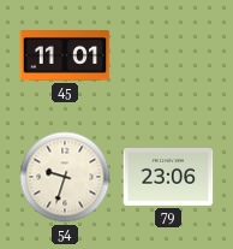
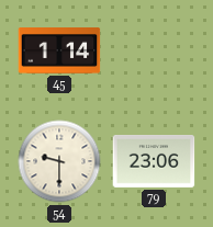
45: 11:01 -> 1:14
54: 9:33 -> 9:30
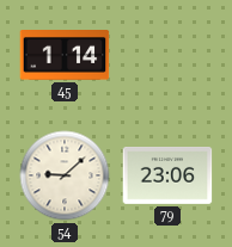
54: 9:30 -> 9:08
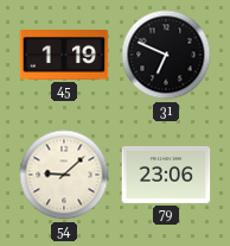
45: 1:14 -> 1:19
31: none -> 6:49
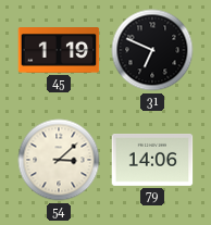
54: 9:08 -> 3:08
79: 23:06 -> 14:06
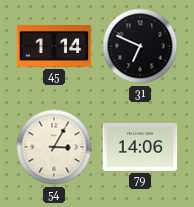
45: 1:19 -> 1:14
54: 3:08 -> 3:05
